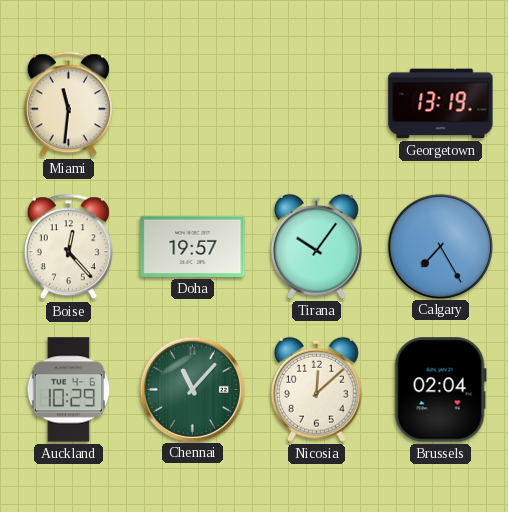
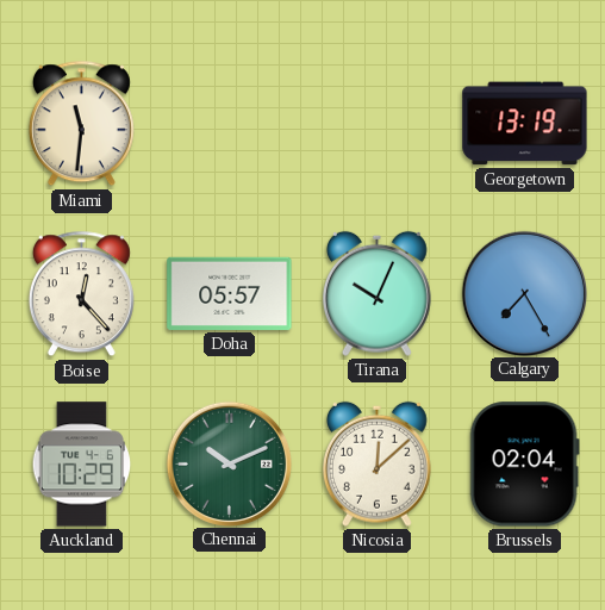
Doha: 19:57 -> 05:57
Tirana: 10:06 -> 10:04
Chennai: 11:07 -> 10:11
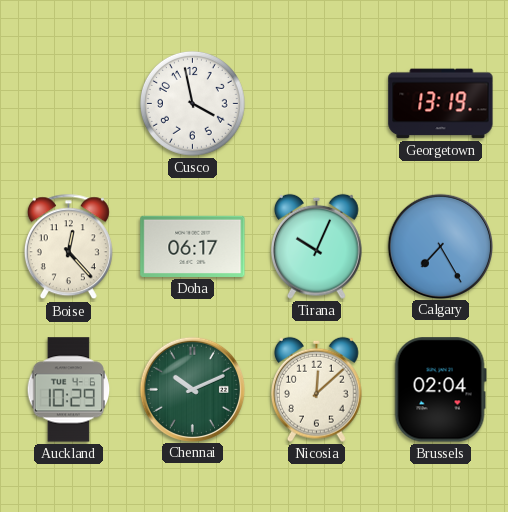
Miami: 11:31 -> none
Cusco: none -> 3:58
Doha: 05:57 -> 06:17
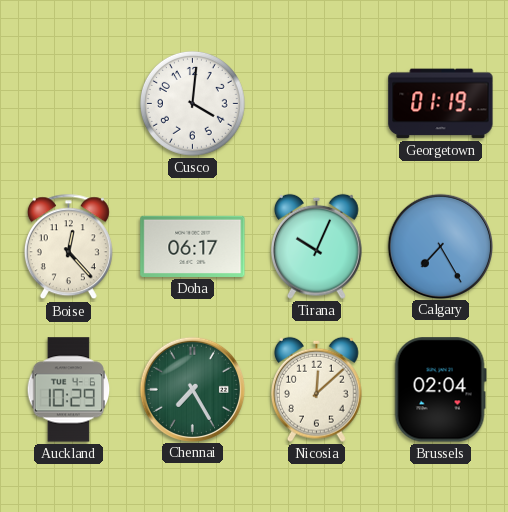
Cusco: 3:58 -> 4:01
Georgetown: 13:19 -> 01:19
Chennai: 10:11 -> 7:25
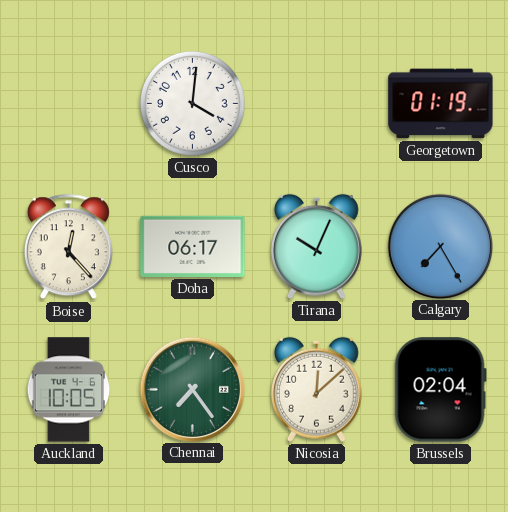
Auckland: 10:29 -> 10:05
Chennai: 7:25 -> 7:24
